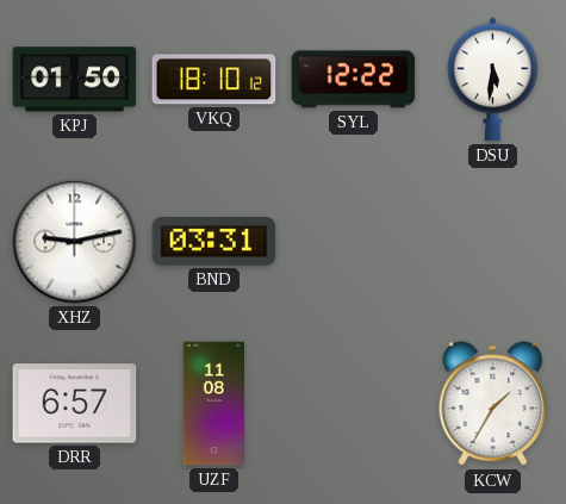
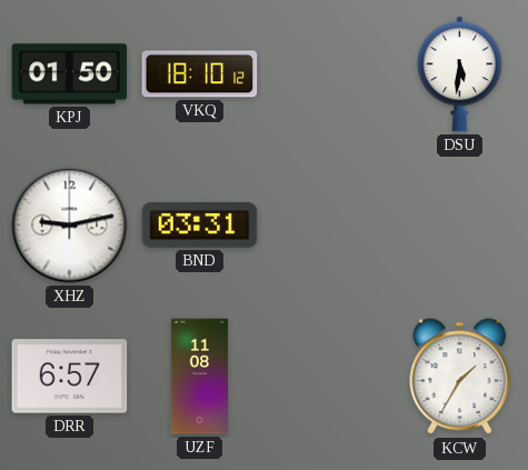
SYL: 12:22 -> none
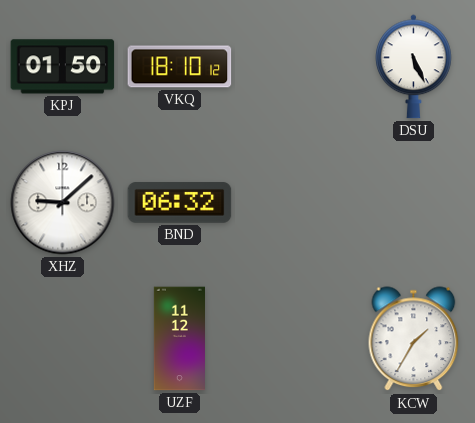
DSU: 5:31 -> 5:26
XHZ: 9:13 -> 9:08
BND: 03:31 -> 06:32
DRR: 6:57 -> none
UZF: 11:08 -> 11:12
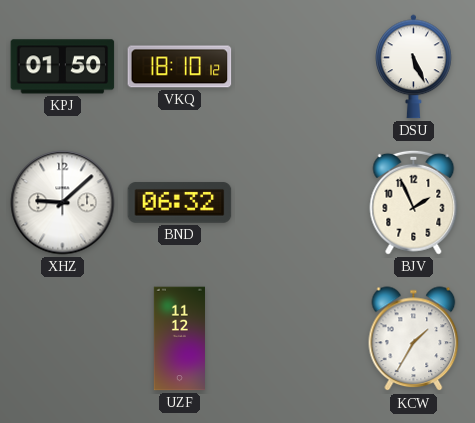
BJV: none -> 1:56
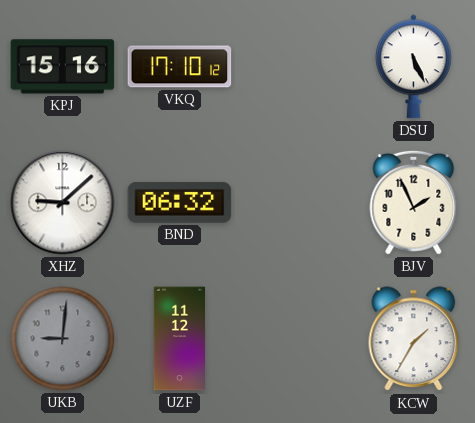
KPJ: 01:50 -> 15:16
VKQ: 18:10 -> 17:10
UKB: none -> 9:01
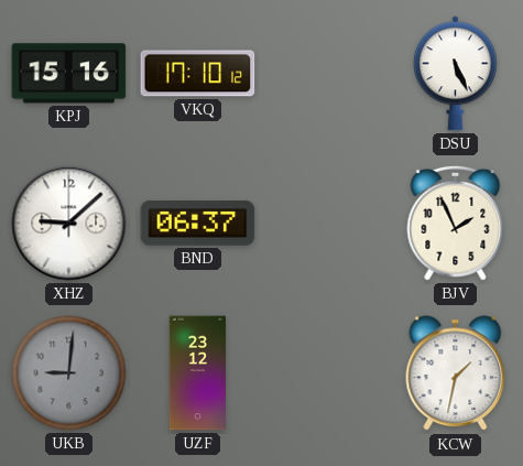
BND: 06:32 -> 06:37
UZF: 11:12 -> 23:12
KCW: 1:35 -> 1:32
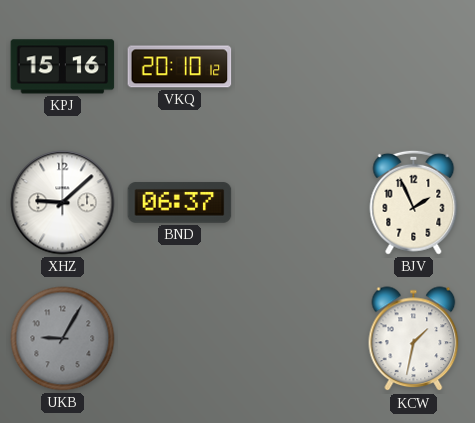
VKQ: 17:10 -> 20:10
DSU: 5:26 -> none
UKB: 9:01 -> 9:05
UZF: 23:12 -> none
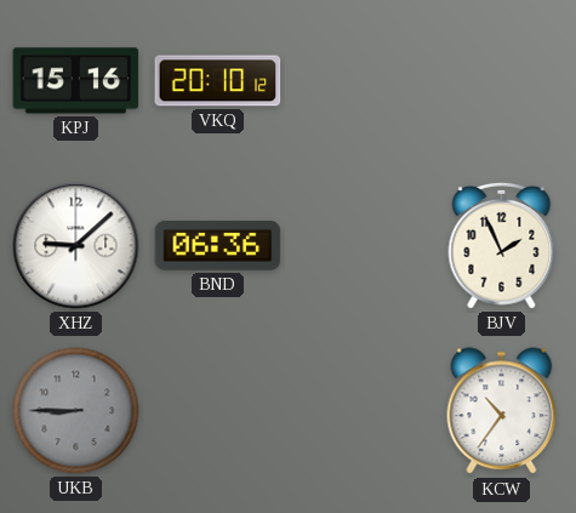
BND: 06:37 -> 06:36
UKB: 9:05 -> 8:45
KCW: 1:32 -> 10:36
